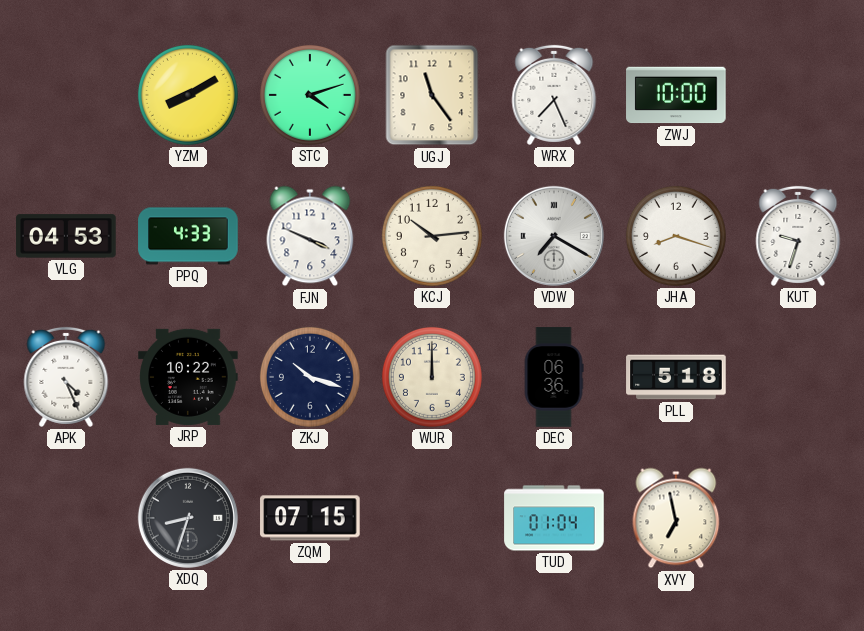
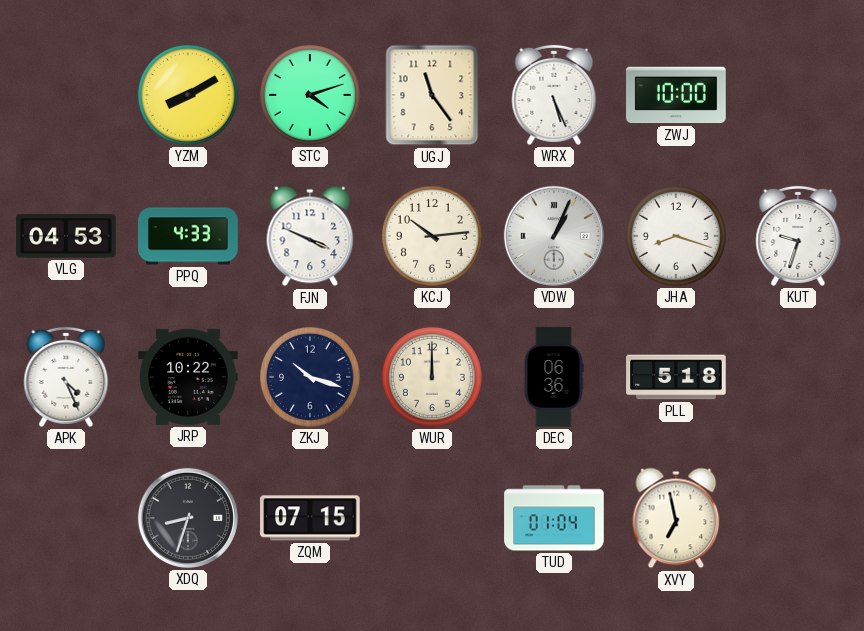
WRX: 7:26 -> 5:26
VDW: 7:20 -> 1:04
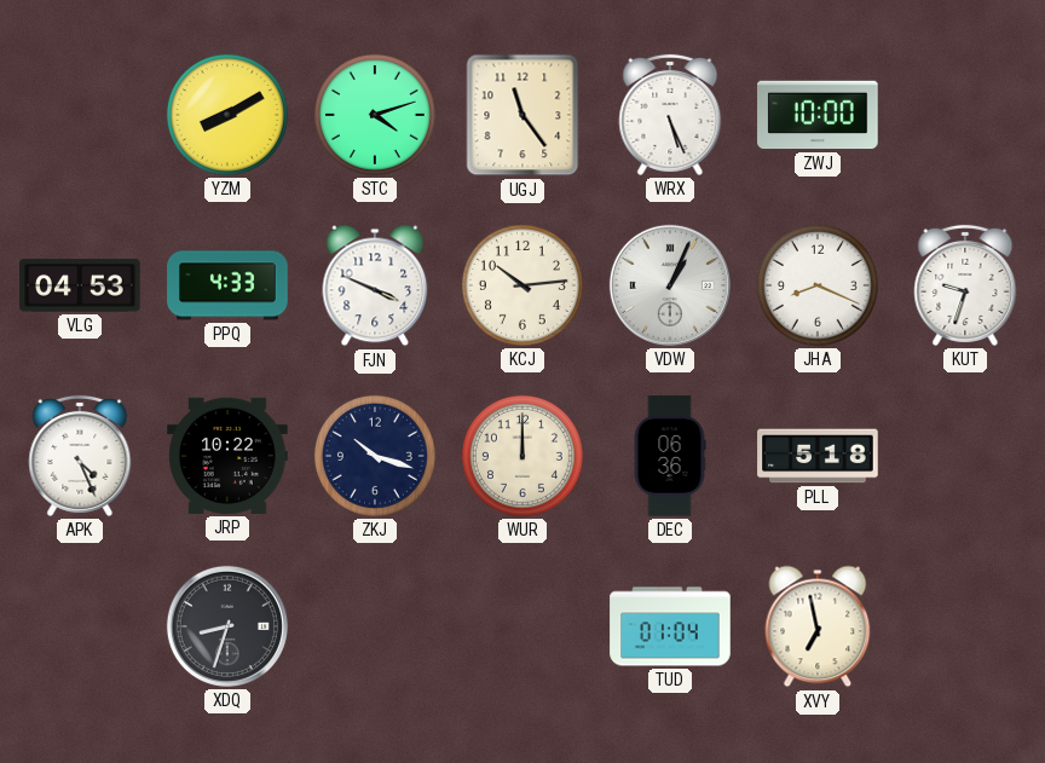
JHA: 8:18 -> 8:19
ZQM: 07:15 -> none
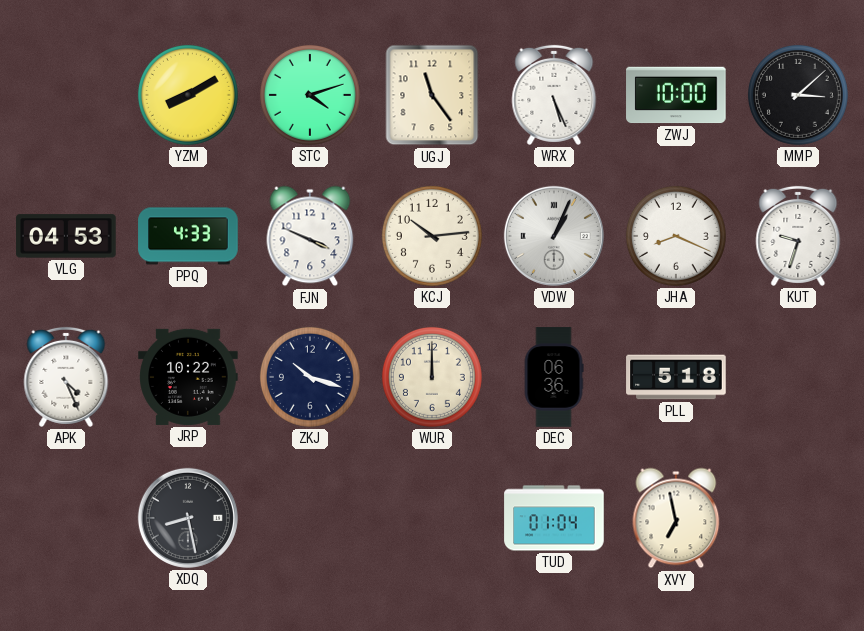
MMP: none -> 3:08
XDQ: 8:33 -> 8:28
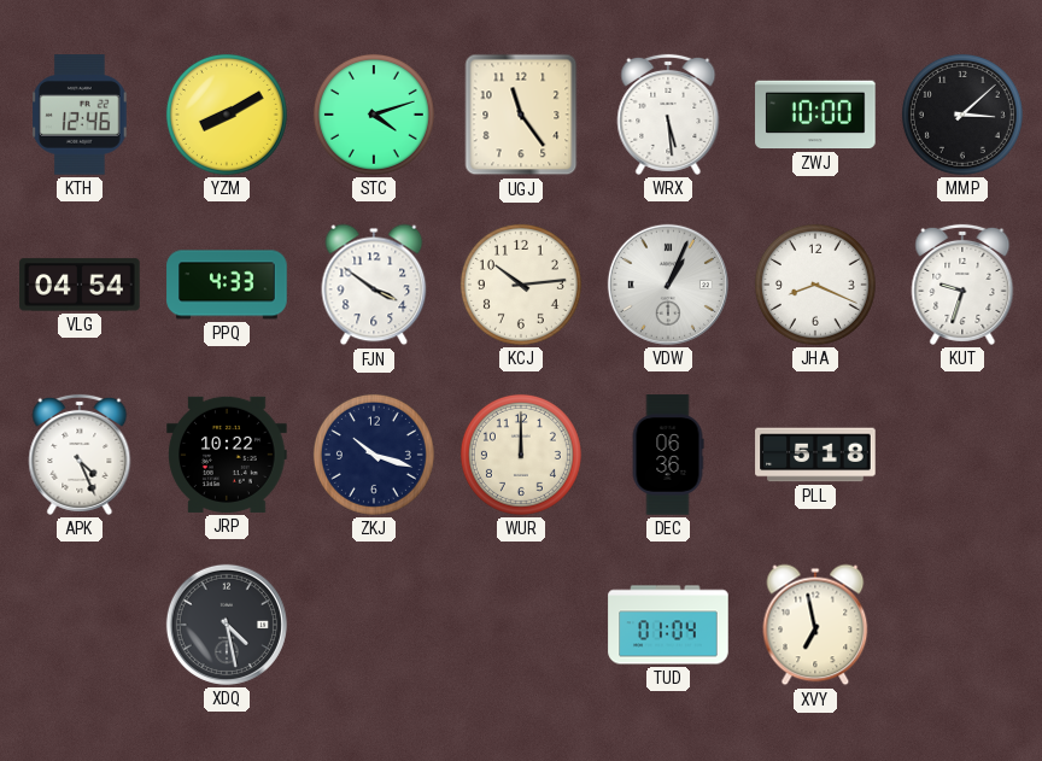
KTH: none -> 12:46
WRX: 5:26 -> 5:29
VLG: 04:53 -> 04:54
FJN: 3:49 -> 3:51
XDQ: 8:28 -> 4:28
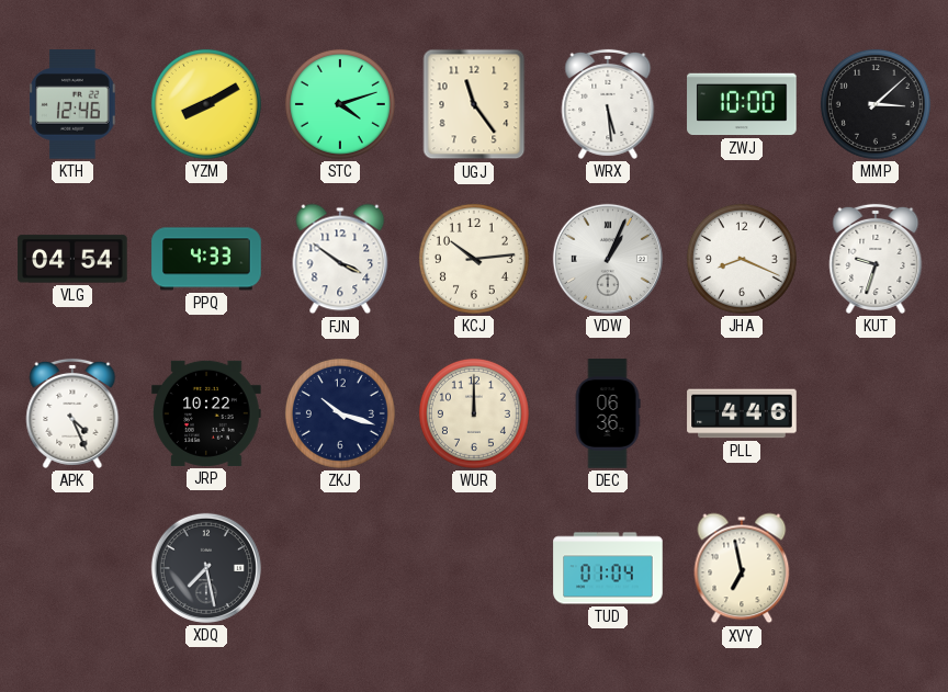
PLL: 5:18 -> 4:46
XDQ: 4:28 -> 7:28
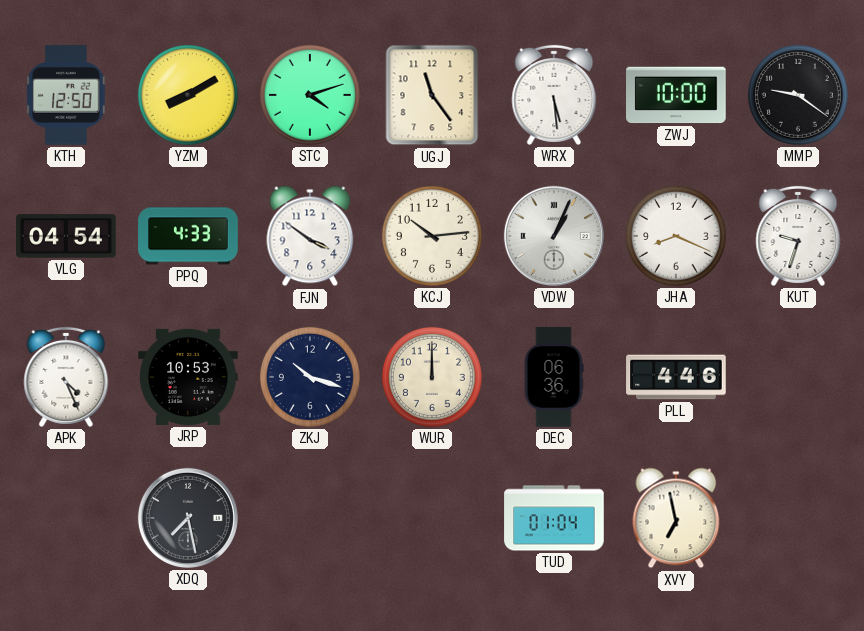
KTH: 12:46 -> 12:50
MMP: 3:08 -> 9:21
JRP: 10:22 -> 10:53
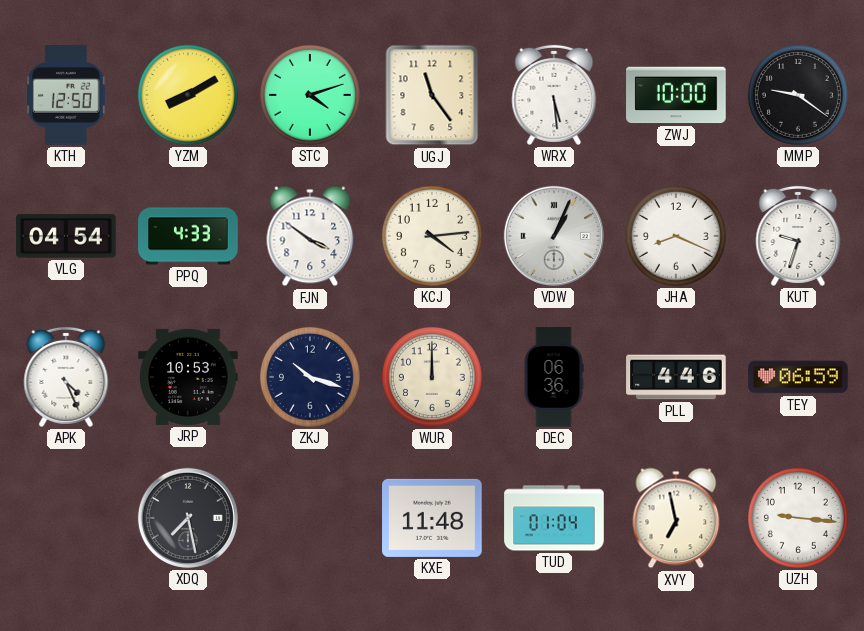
KCJ: 10:14 -> 4:14
TEY: none -> 06:59
KXE: none -> 11:48
UZH: none -> 9:16
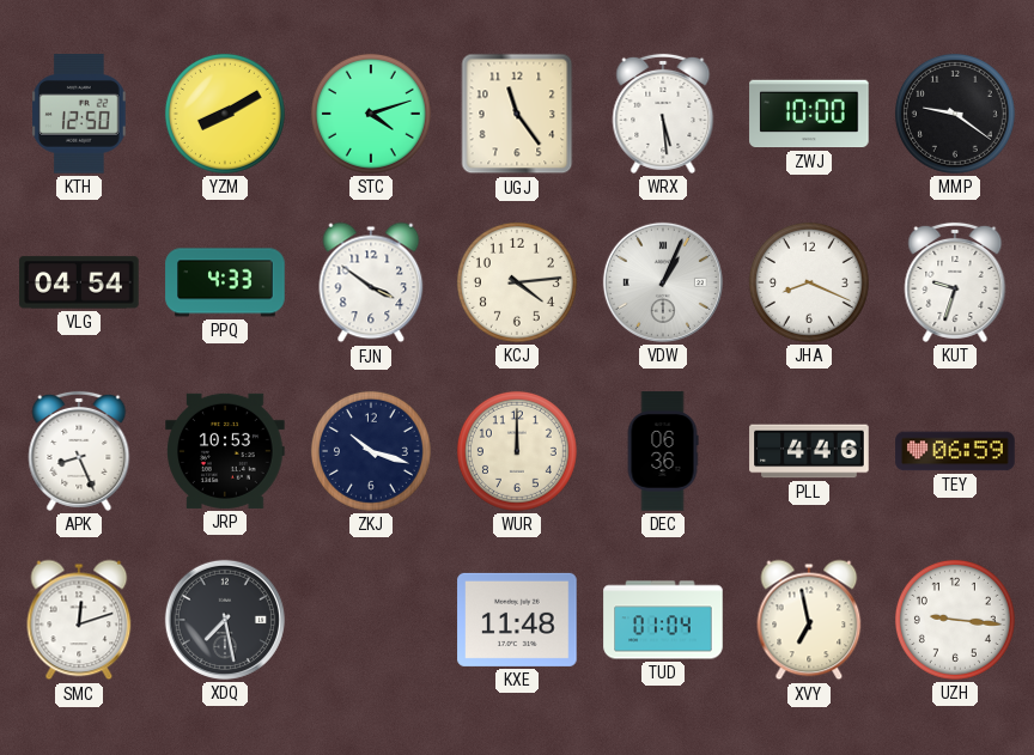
APK: 4:26 -> 8:26
SMC: none -> 12:12
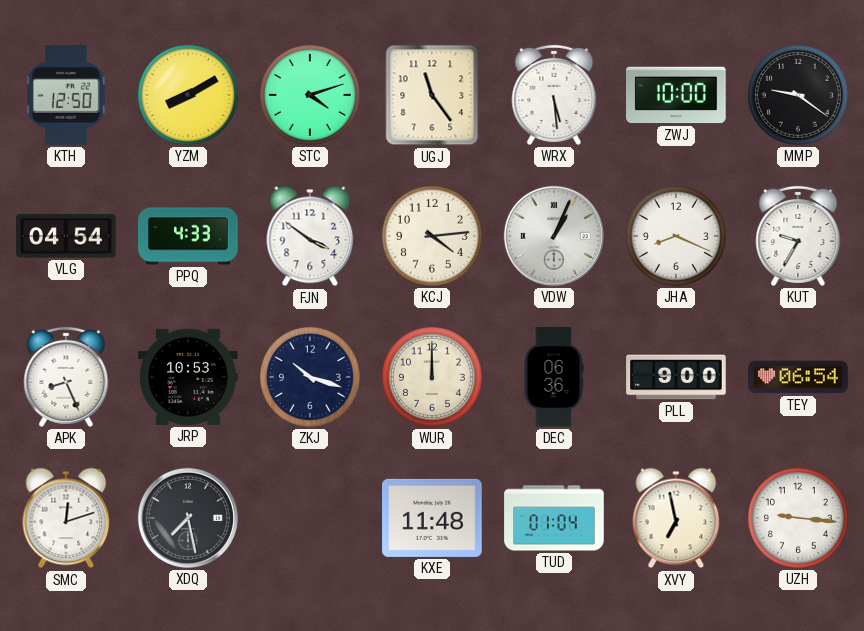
KUT: 9:33 -> 9:35
PLL: 4:46 -> 9:00
TEY: 06:59 -> 06:54
